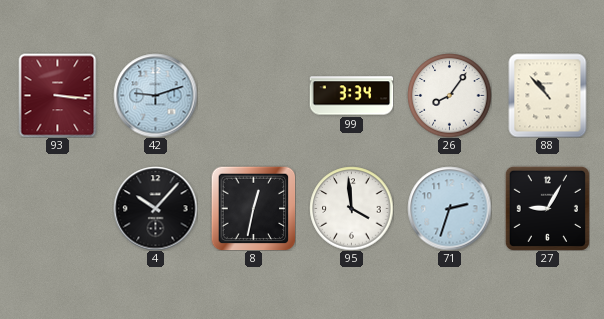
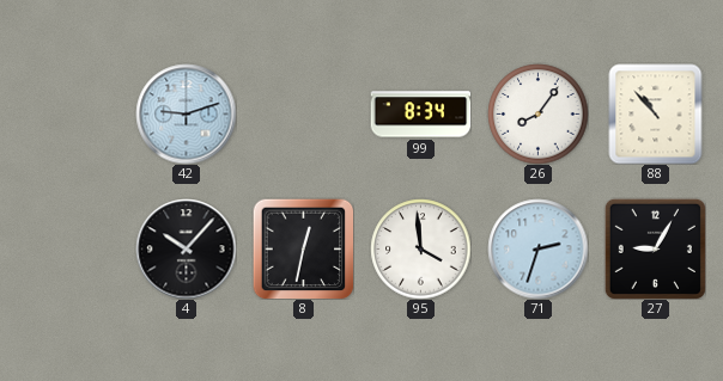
93: 3:16 -> none
99: 3:34 -> 8:34
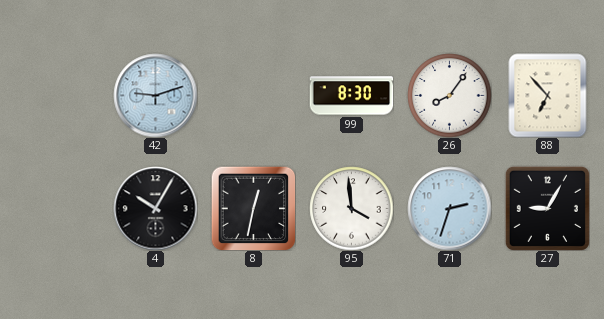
99: 8:34 -> 8:30
88: 10:53 -> 6:53
4: 10:07 -> 10:05
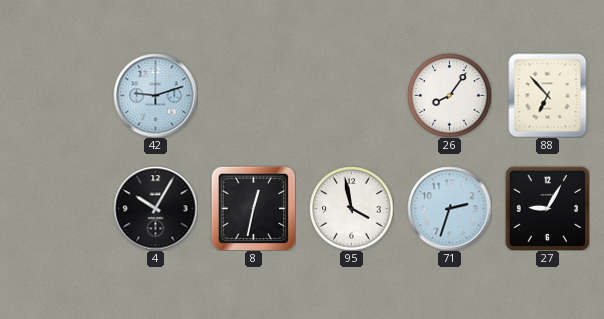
99: 8:30 -> none
95: 3:59 -> 3:58
